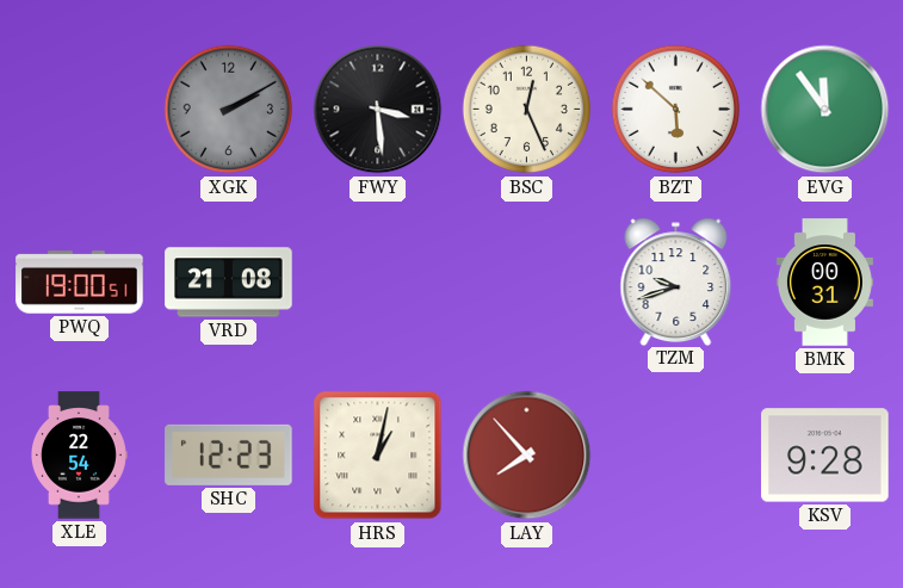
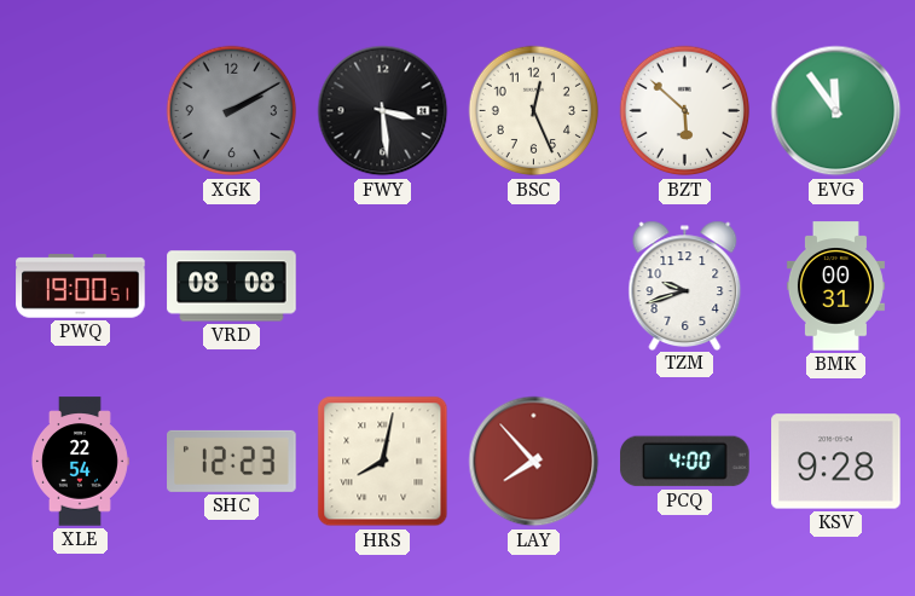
VRD: 21:08 -> 08:08
HRS: 1:02 -> 8:02
PCQ: none -> 4:00
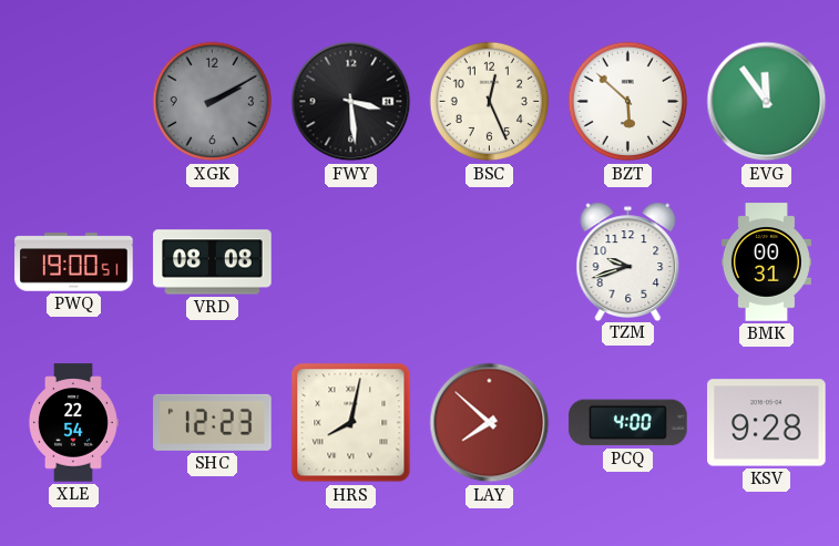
LAY: 7:53 -> 7:52
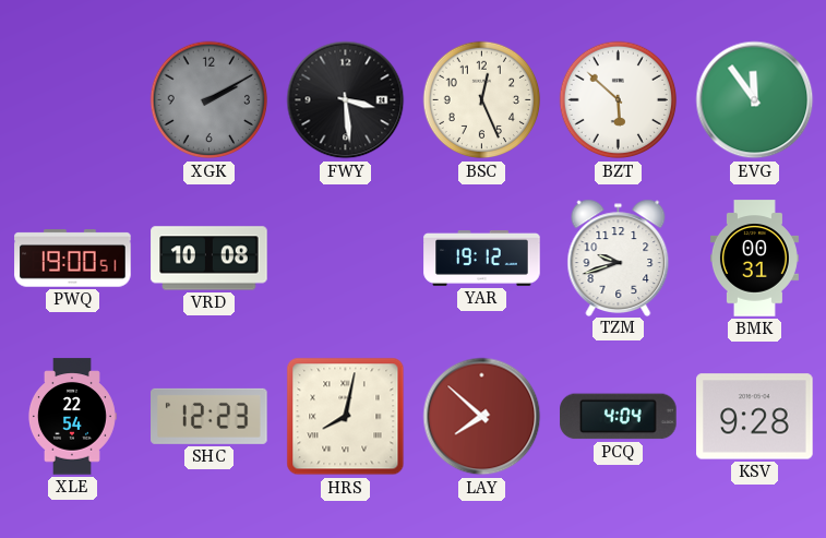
VRD: 08:08 -> 10:08
YAR: none -> 19:12
PCQ: 4:00 -> 4:04
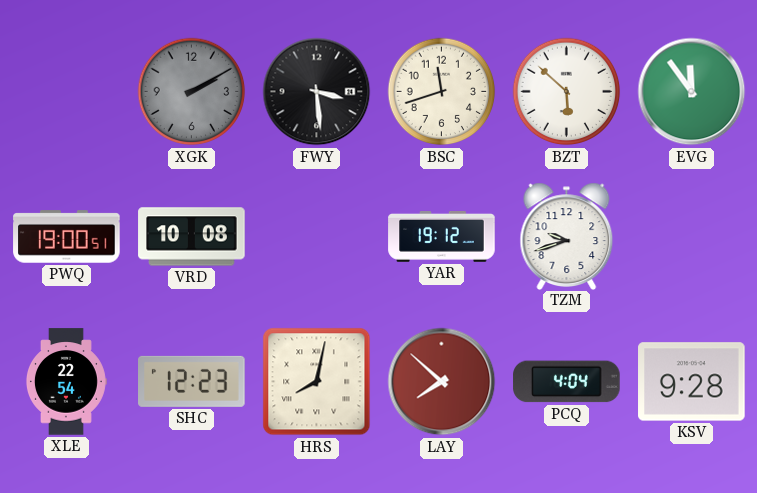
BSC: 12:26 -> 11:42
BMK: 00:31 -> none
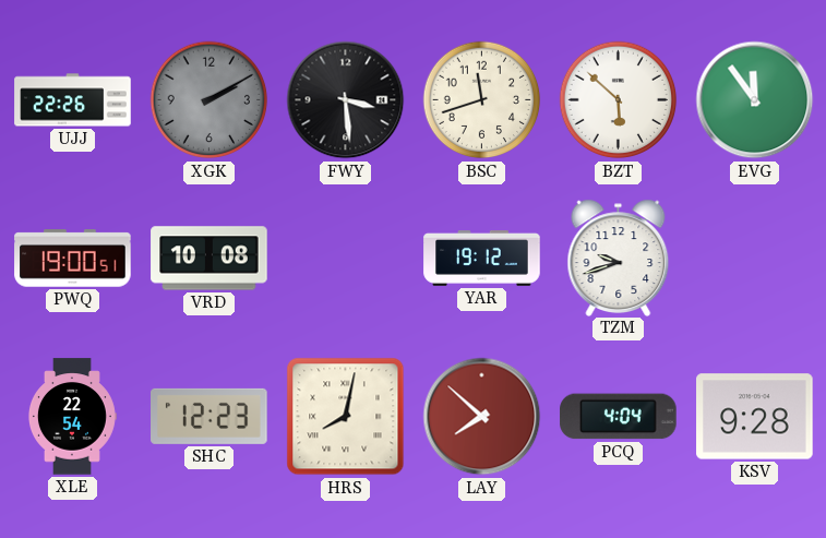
UJJ: none -> 22:26
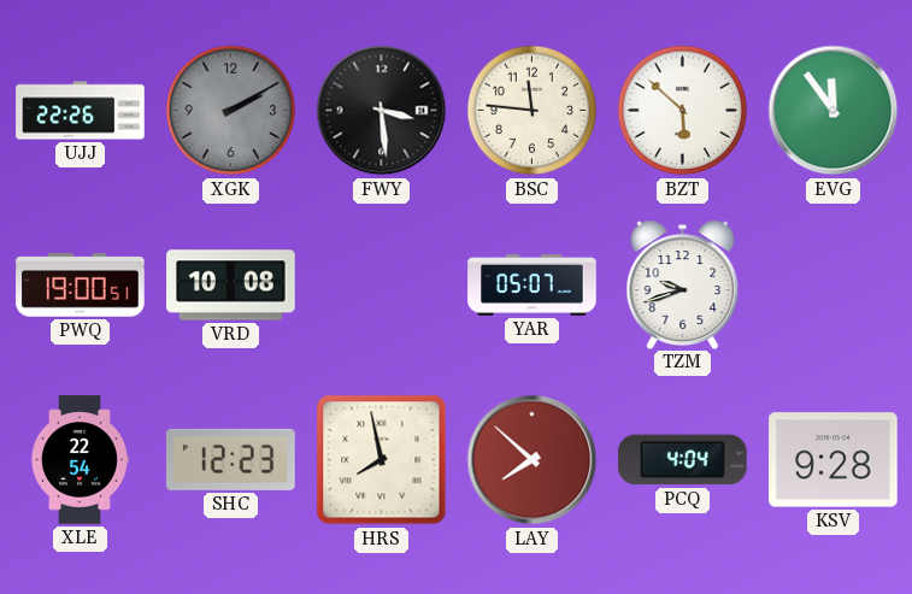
BSC: 11:42 -> 11:46
YAR: 19:12 -> 05:07
HRS: 8:02 -> 7:58
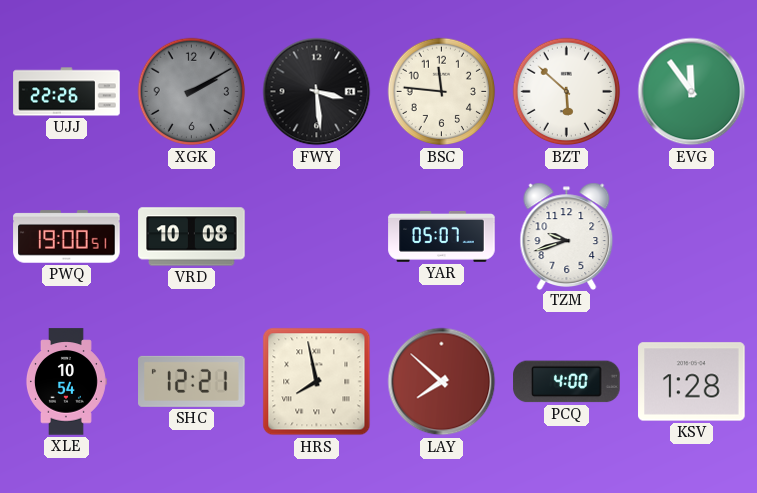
XLE: 22:54 -> 10:54
SHC: 12:23 -> 12:21
PCQ: 4:04 -> 4:00
KSV: 9:28 -> 1:28
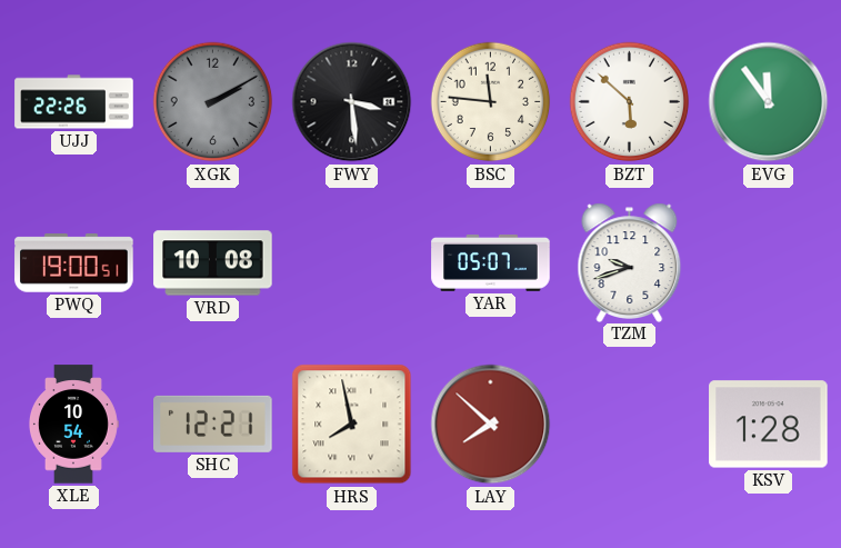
PCQ: 4:00 -> none
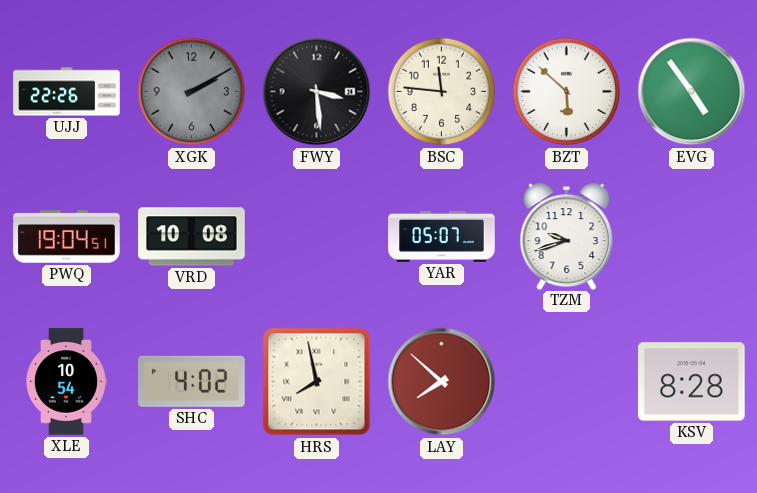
EVG: 11:54 -> 4:54
PWQ: 19:00 -> 19:04
SHC: 12:21 -> 4:02
KSV: 1:28 -> 8:28
